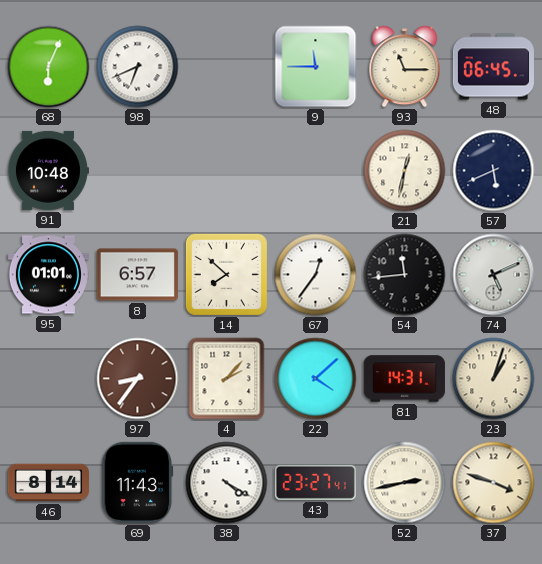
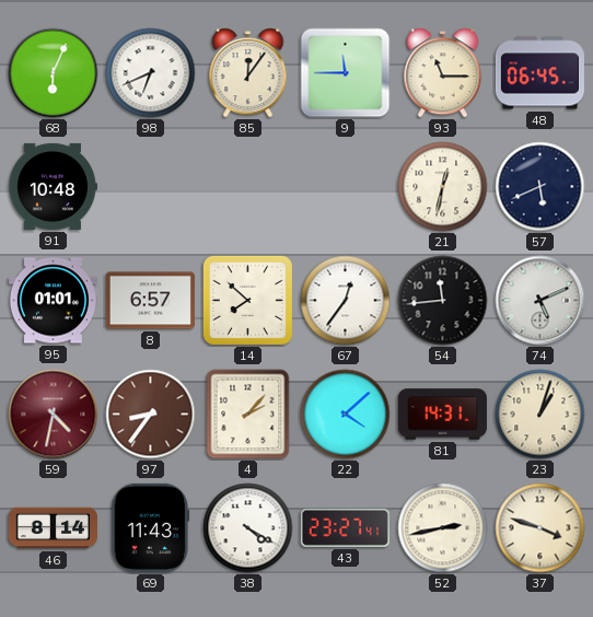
85: none -> 12:06
59: none -> 4:32
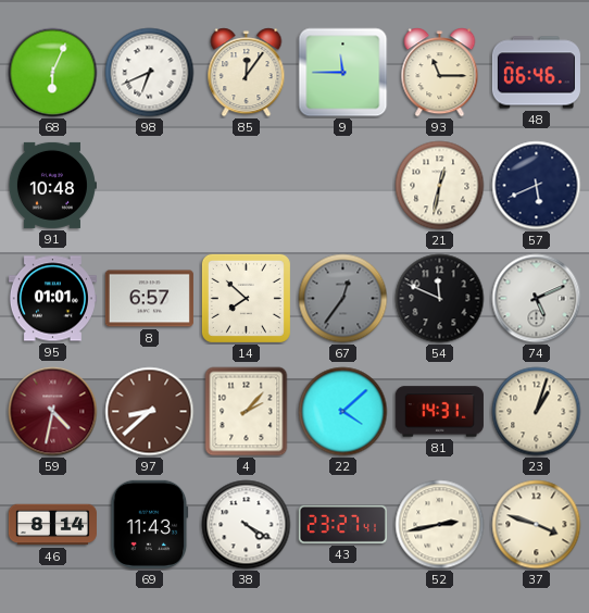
48: 06:45 -> 06:46
67 dial: white -> grey
54: 11:44 -> 11:49
97: 8:36 -> 8:38
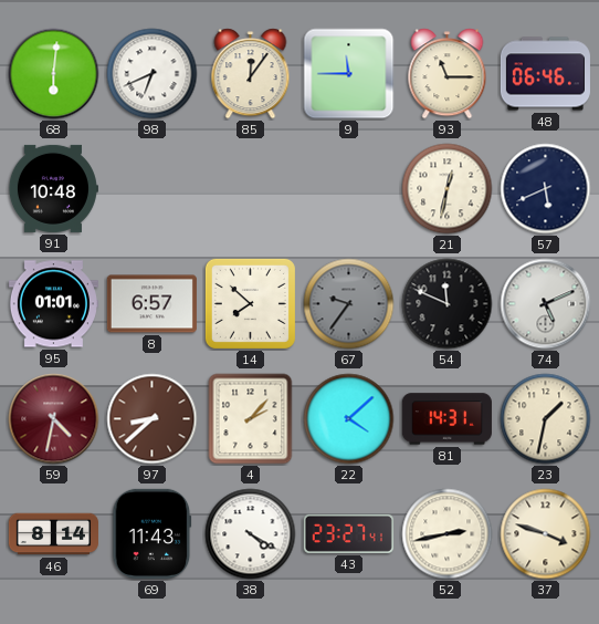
68: 6:04 -> 6:01
67: 12:36 -> 9:36
23: 1:03 -> 1:32
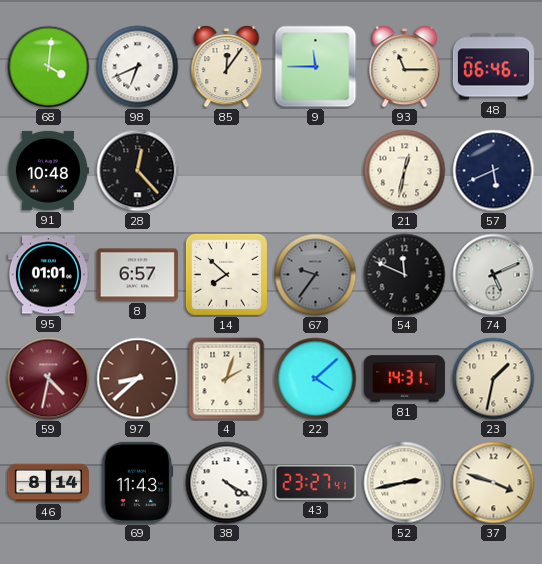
68: 6:01 -> 4:01
28: none -> 12:23
4: 2:07 -> 2:03
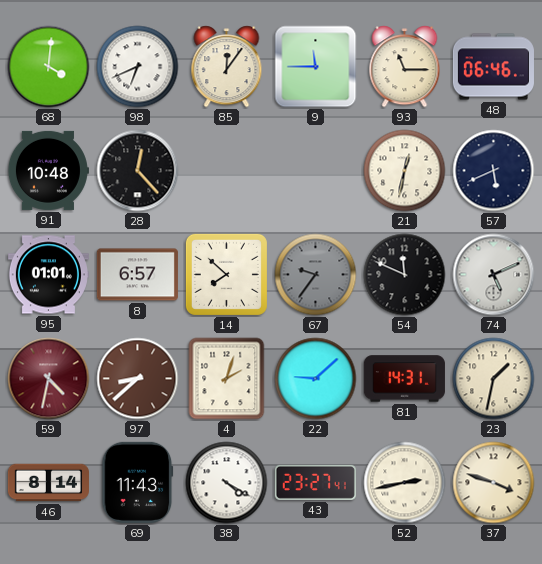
22: 4:08 -> 9:08
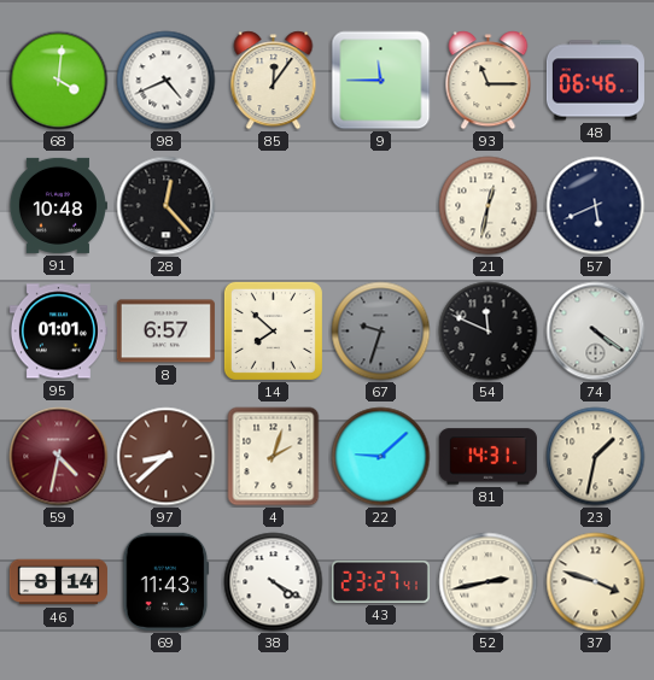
98: 6:41 -> 4:41
67: 9:36 -> 9:33
74: 5:11 -> 4:21
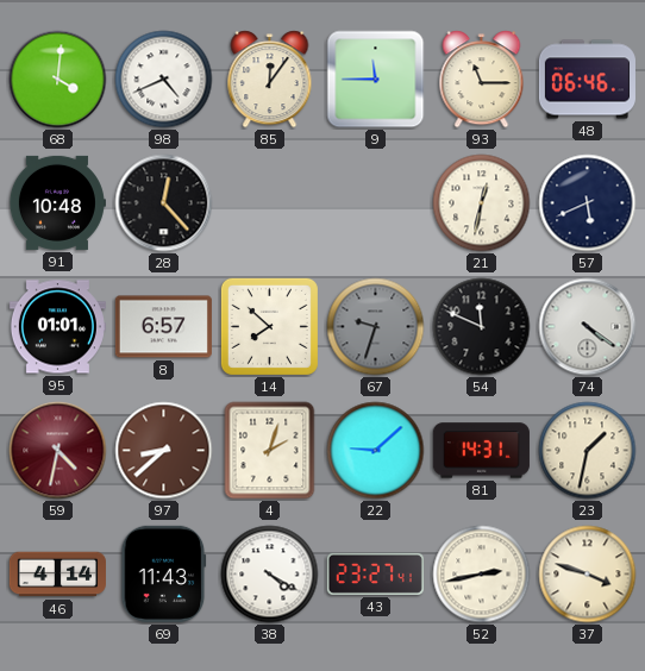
46: 8:14 -> 4:14
